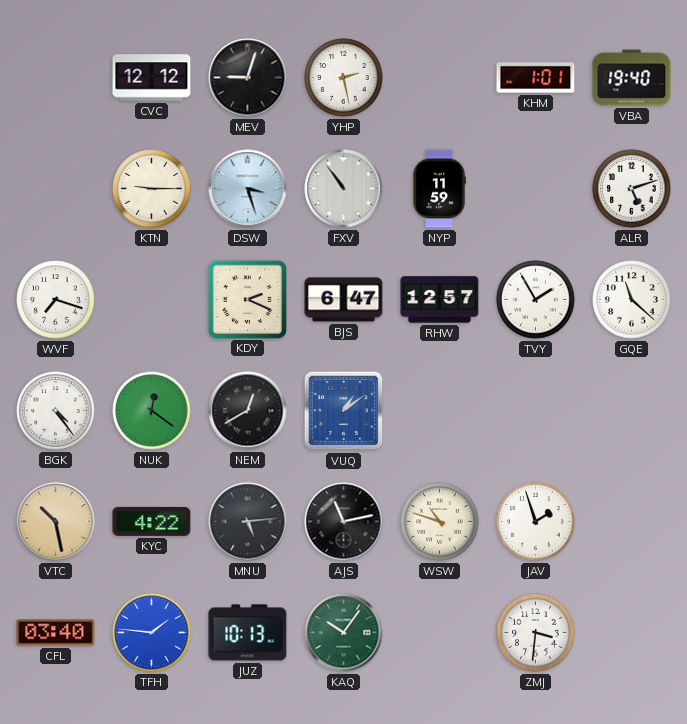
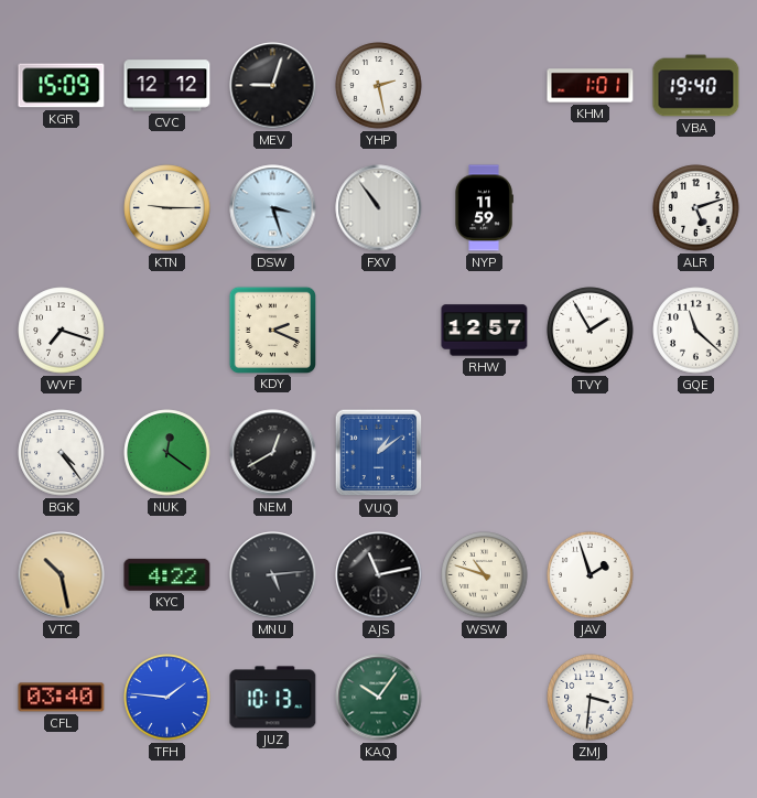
KGR: none -> 15:09
BJS: 6:47 -> none
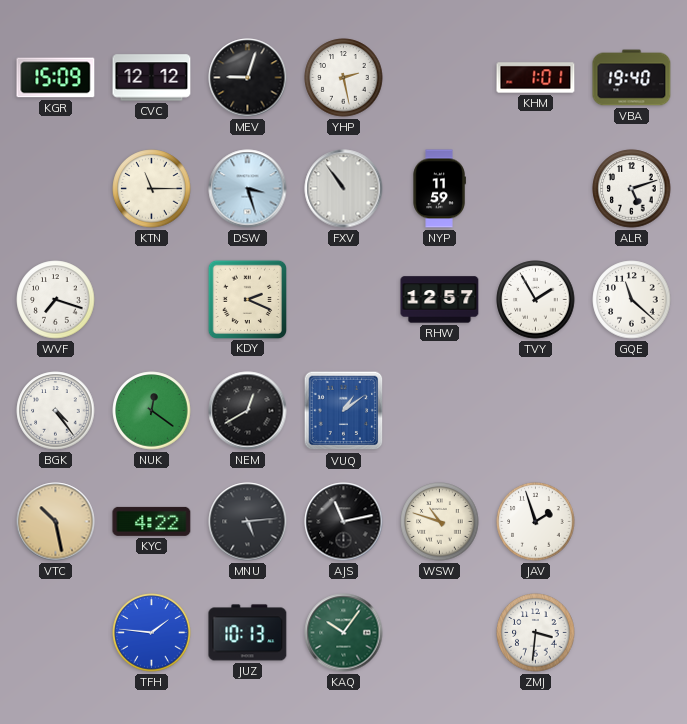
KTN: 9:15 -> 11:15
CFL: 03:40 -> none
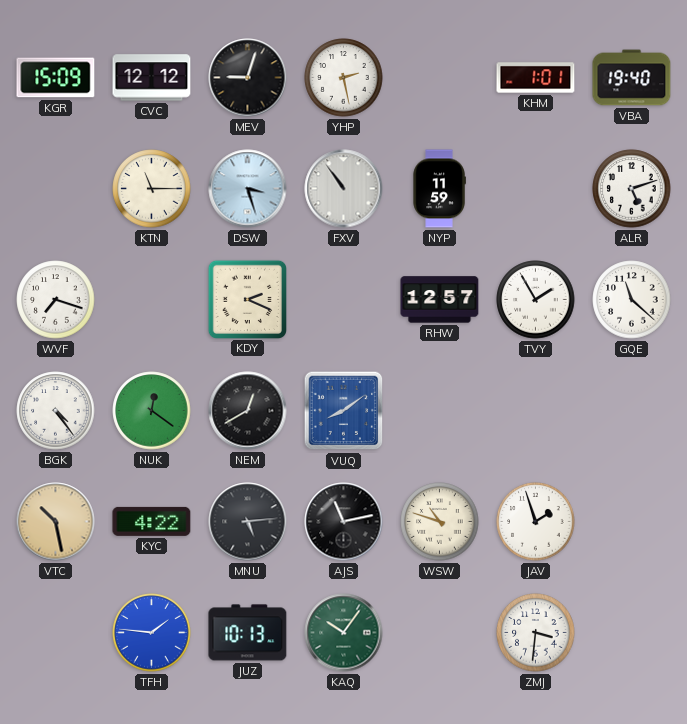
VUQ: 1:09 -> 8:09
